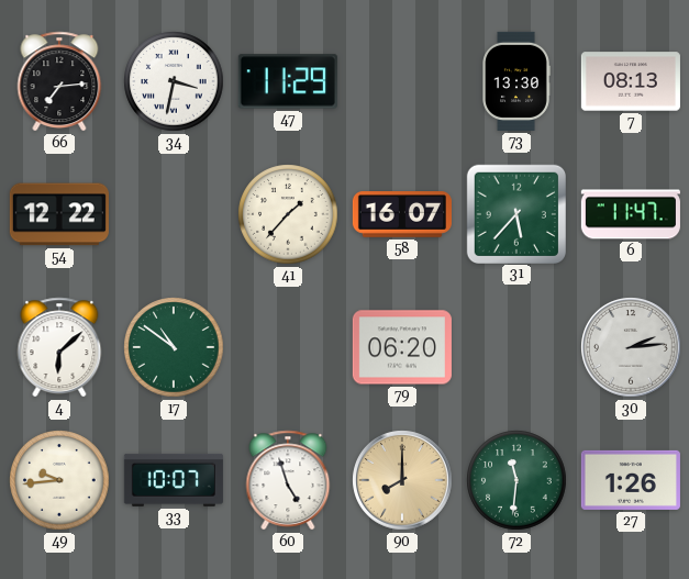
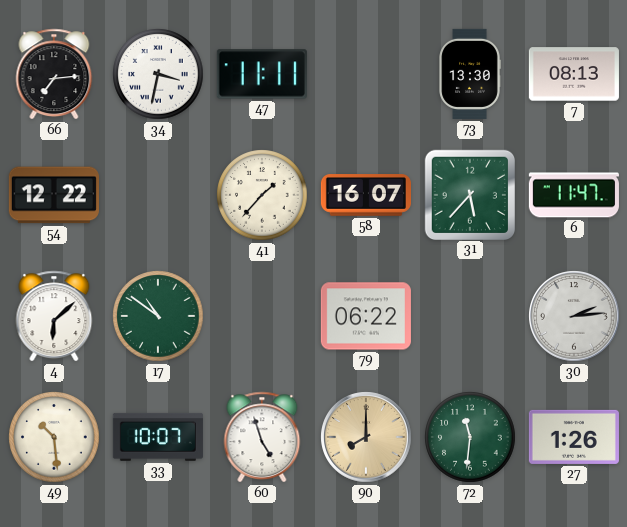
47: 11:29 -> 11:11
79: 06:20 -> 06:22
49: 9:44 -> 10:29
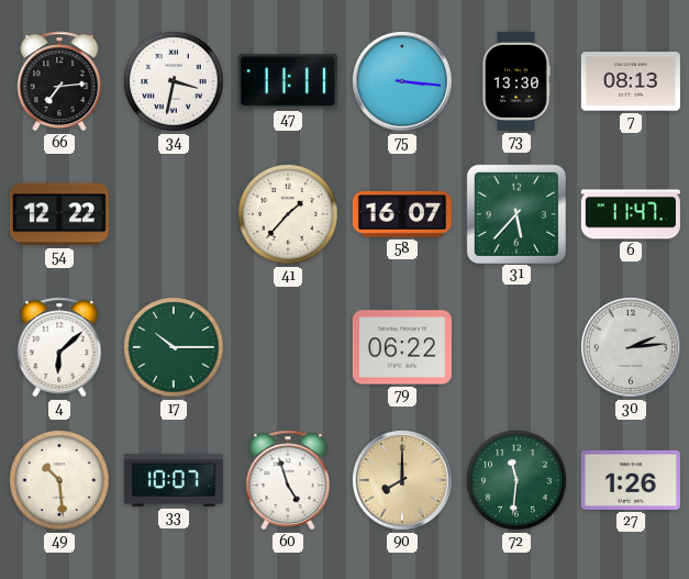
75: none -> 3:16
17: 10:51 -> 10:15
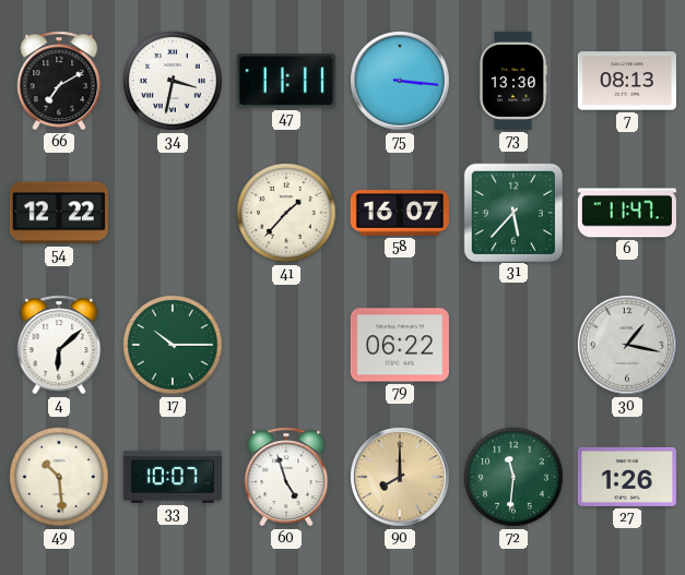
66: 7:14 -> 7:10
30: 2:14 -> 1:17
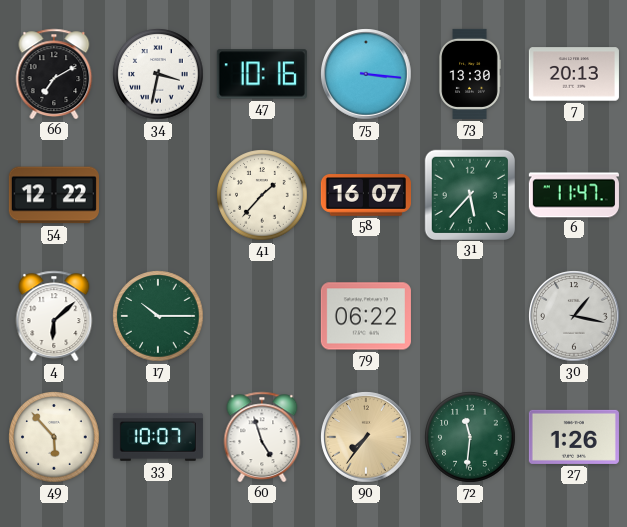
47: 11:11 -> 10:16
7: 08:13 -> 20:13
49: 10:29 -> 5:53
90: 8:00 -> 7:36
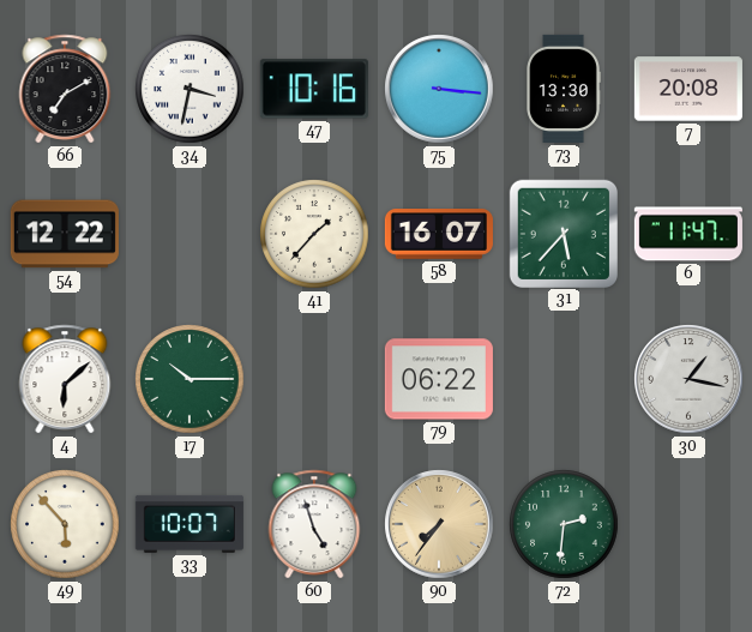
7: 20:13 -> 20:08
72: 11:31 -> 2:31
27: 1:26 -> none
